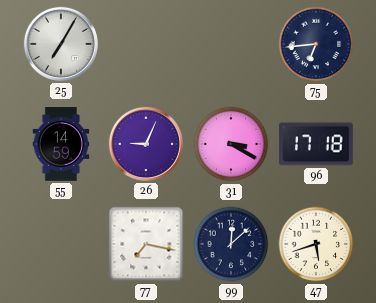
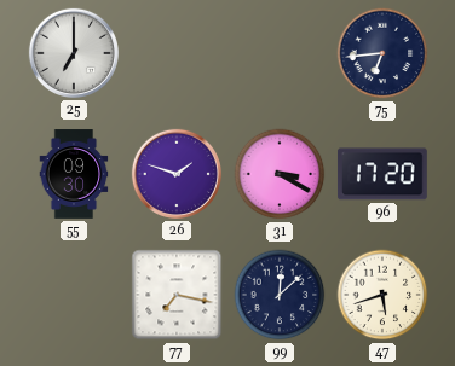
25: 7:05 -> 7:00
55: 14:59 -> 09:30
26: 9:04 -> 1:48
96: 17:18 -> 17:20
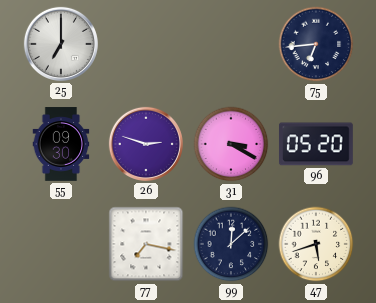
26: 1:48 -> 2:48
96: 17:20 -> 05:20
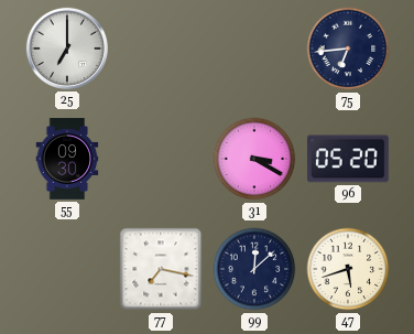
26: 2:48 -> none
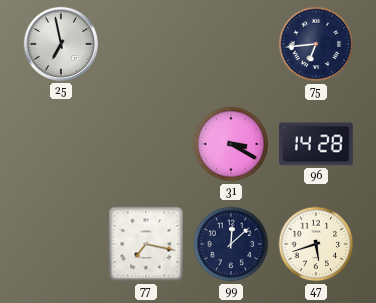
25: 7:00 -> 6:58
55: 09:30 -> none
96: 05:20 -> 14:28
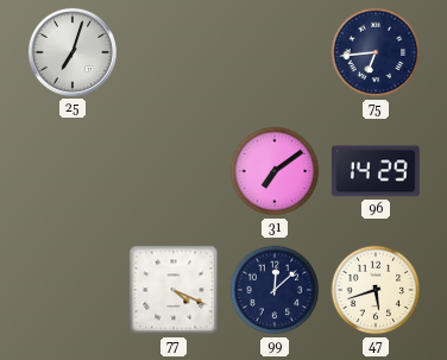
25: 6:58 -> 7:03
31: 3:20 -> 7:09
96: 14:28 -> 14:29
77: 7:17 -> 4:19
